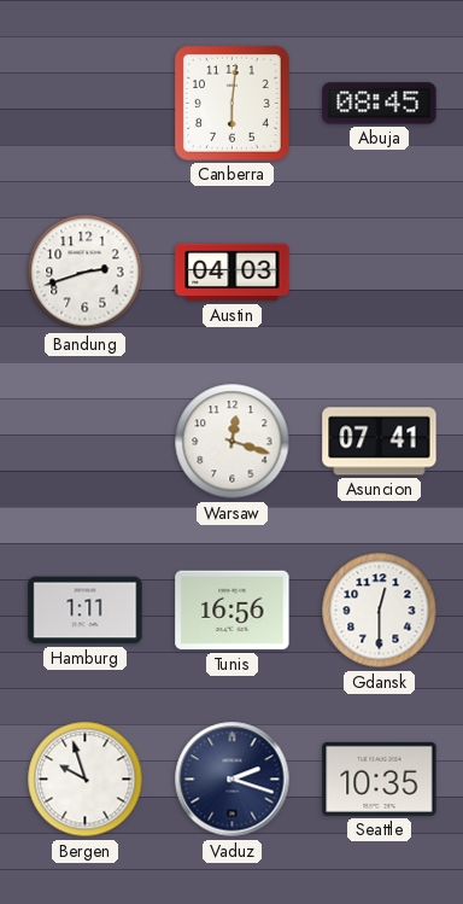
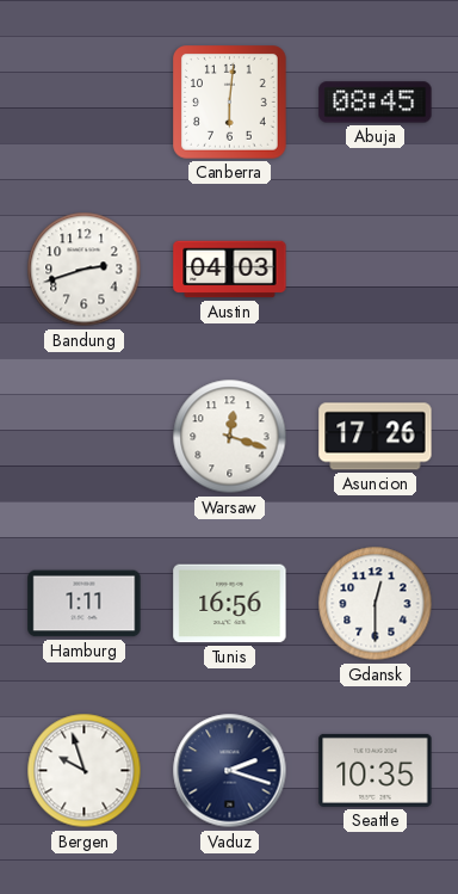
Asuncion: 07:41 -> 17:26
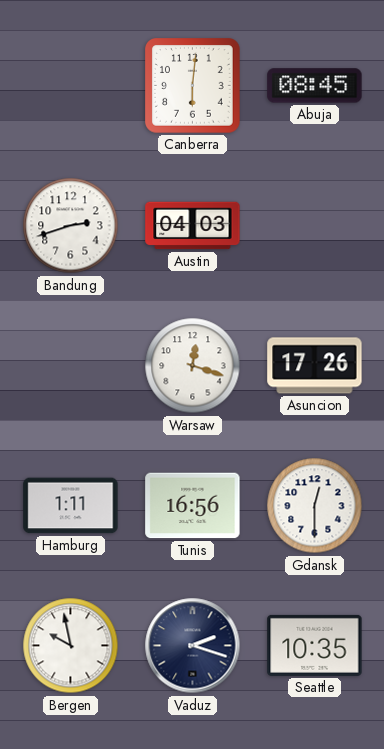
Bergen: 9:57 -> 9:58
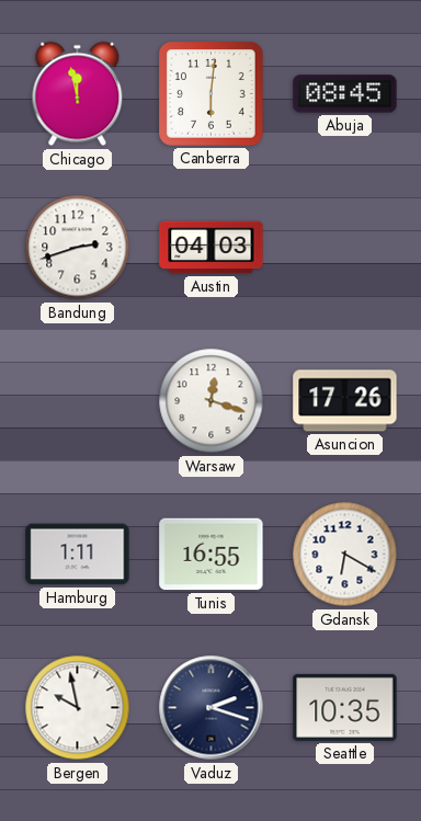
Chicago: none -> 11:58
Tunis: 16:56 -> 16:55
Gdansk: 12:30 -> 6:20
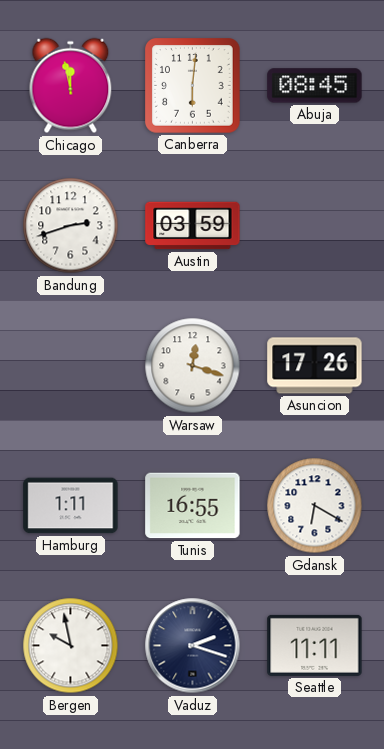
Austin: 04:03 -> 03:59
Seattle: 10:35 -> 11:11
